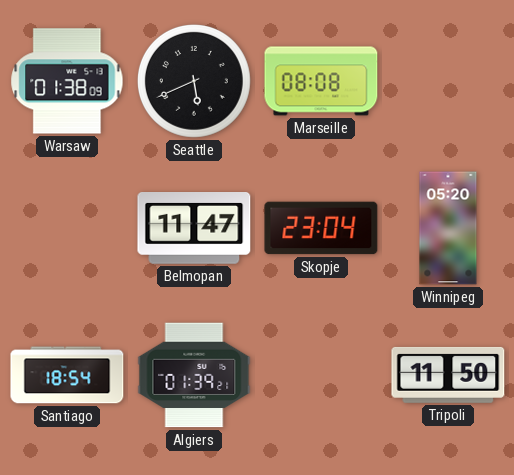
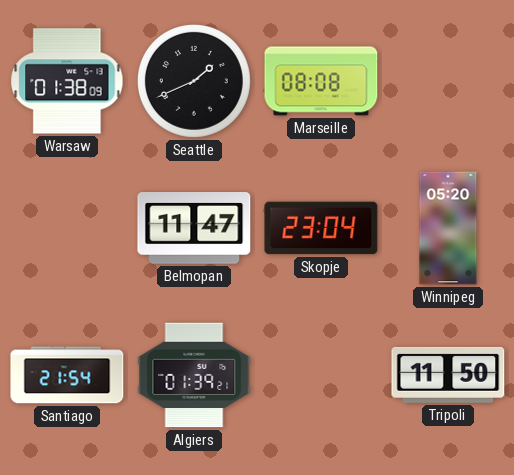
Seattle: 5:41 -> 1:41
Santiago: 18:54 -> 21:54
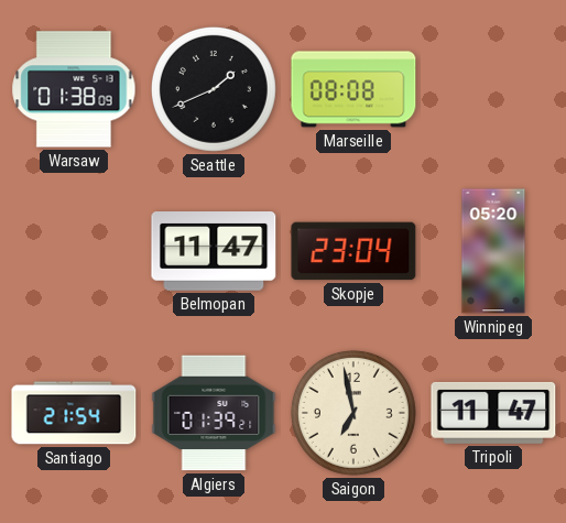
Saigon: none -> 6:58
Tripoli: 11:50 -> 11:47
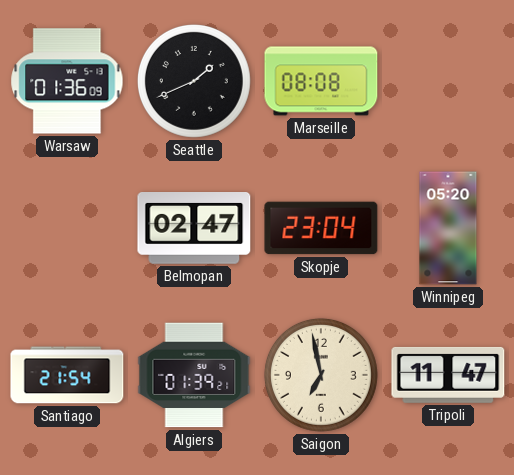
Warsaw: 01:38 -> 01:36
Belmopan: 11:47 -> 02:47
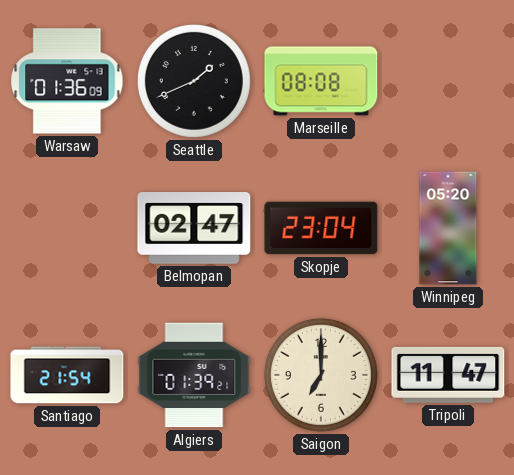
Saigon: 6:58 -> 7:00
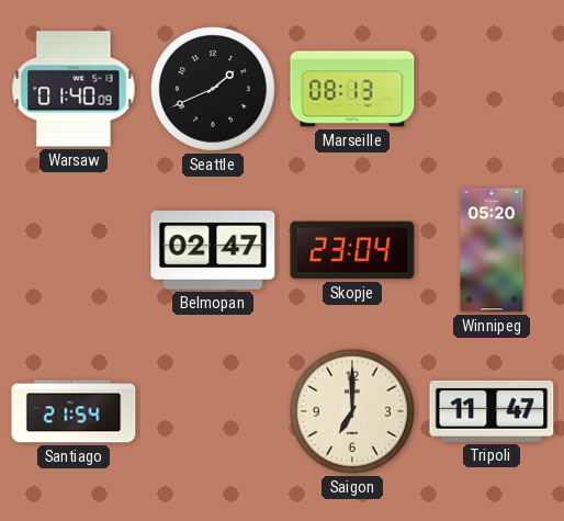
Warsaw: 01:36 -> 01:40
Marseille: 08:08 -> 08:13
Algiers: 01:39 -> none
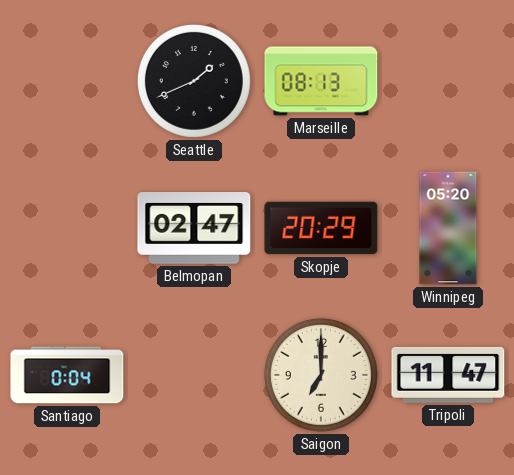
Warsaw: 01:40 -> none
Skopje: 23:04 -> 20:29
Santiago: 21:54 -> 0:04
